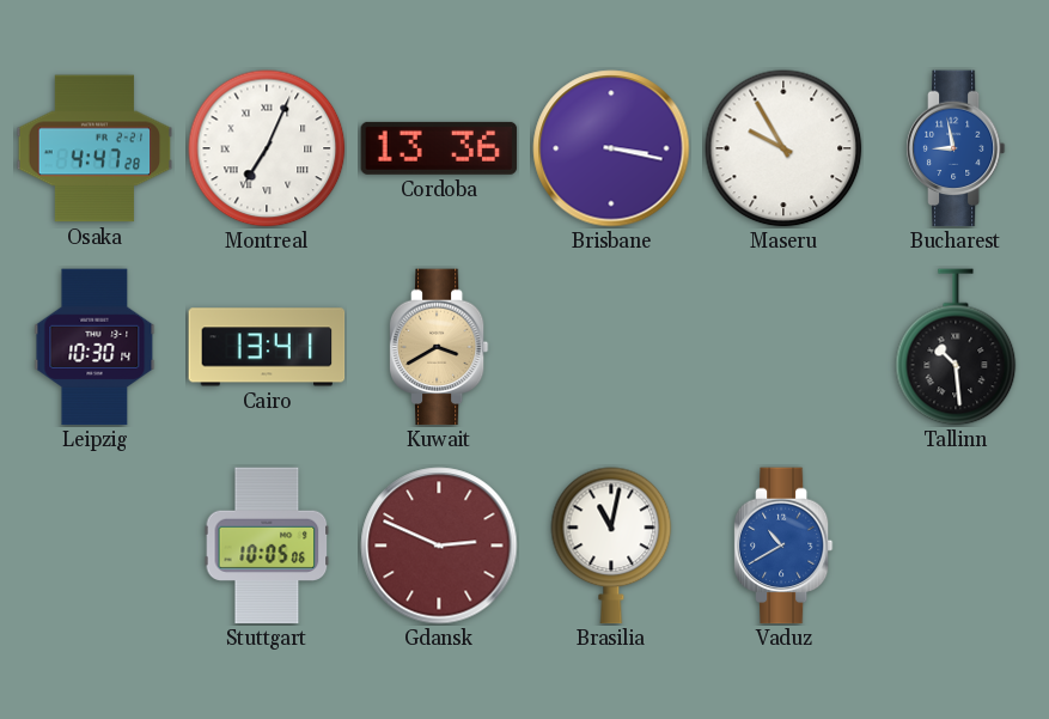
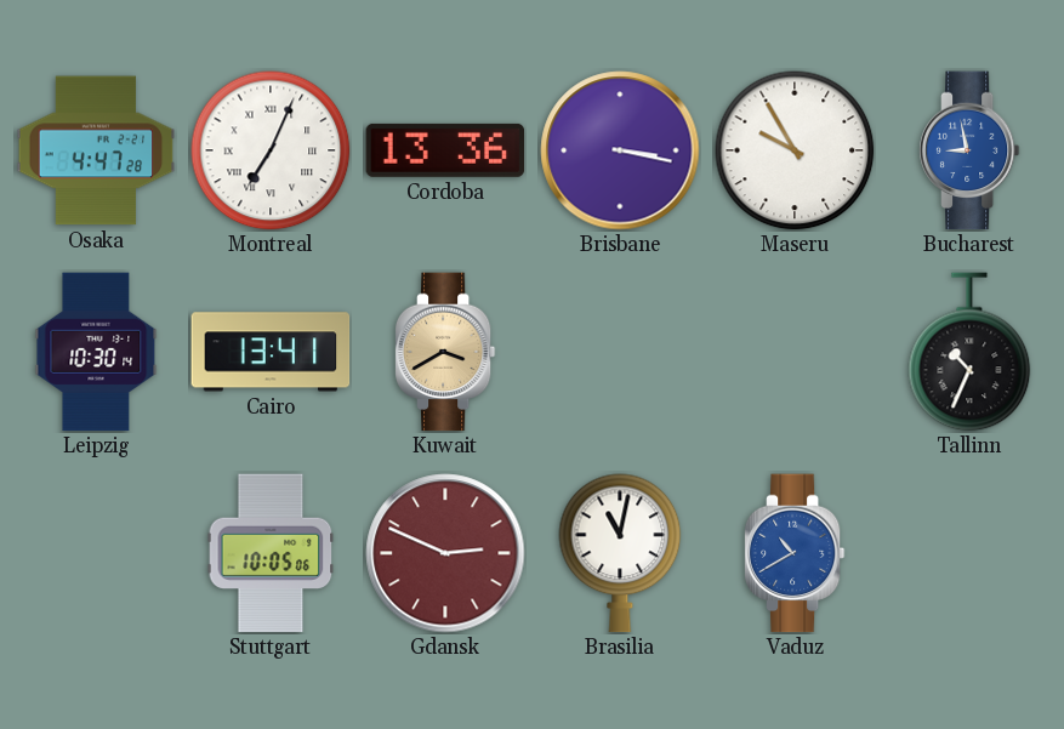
Tallinn: 10:29 -> 10:34
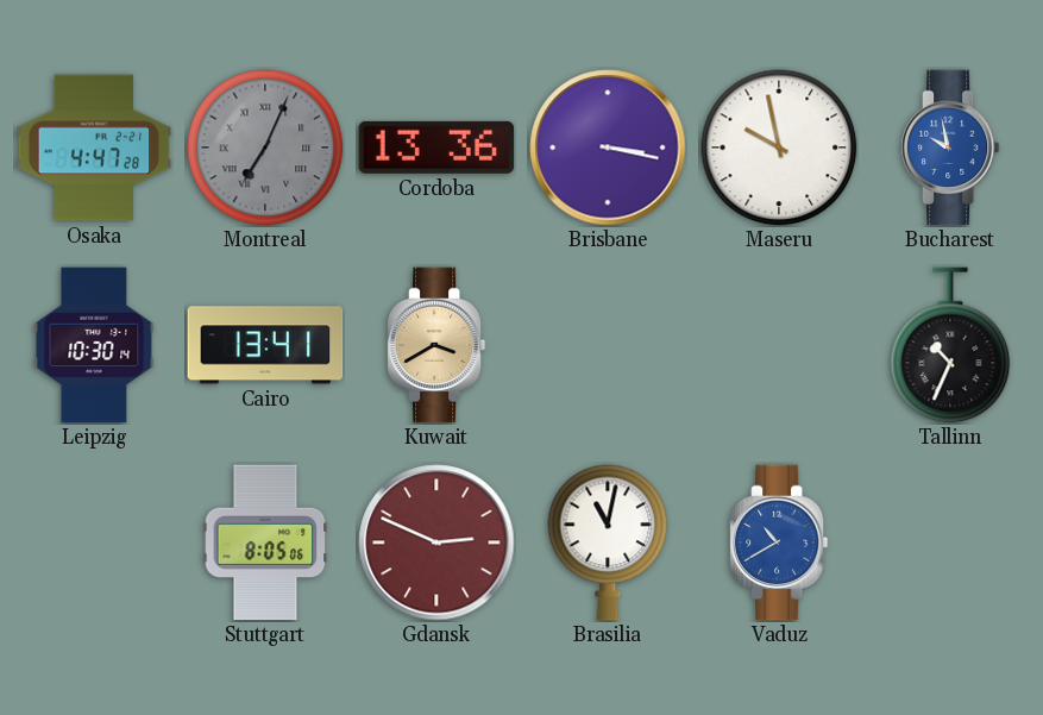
Montreal dial: white -> grey
Maseru: 9:55 -> 9:58
Bucharest: 8:58 -> 9:58
Stuttgart: 10:05 -> 8:05
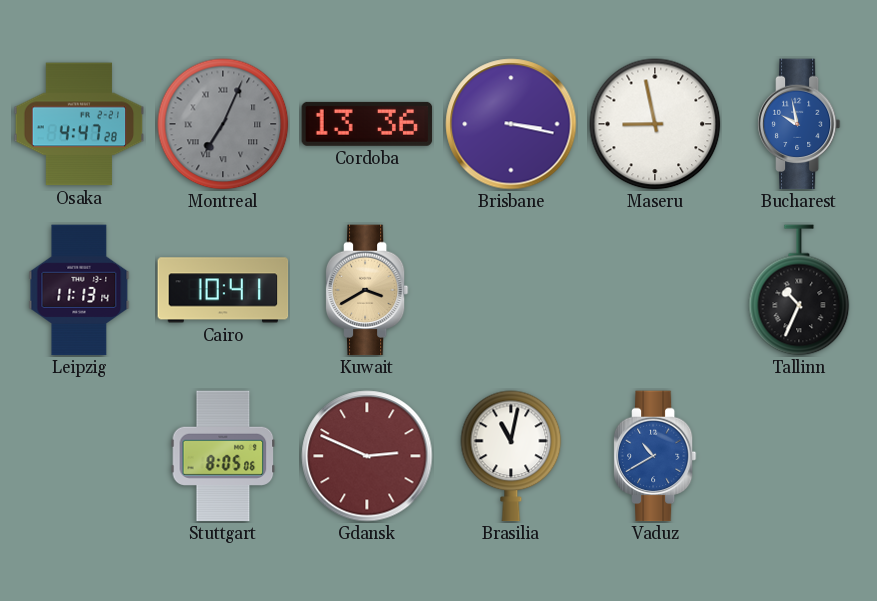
Maseru: 9:58 -> 8:58
Leipzig: 10:30 -> 11:13
Cairo: 13:41 -> 10:41
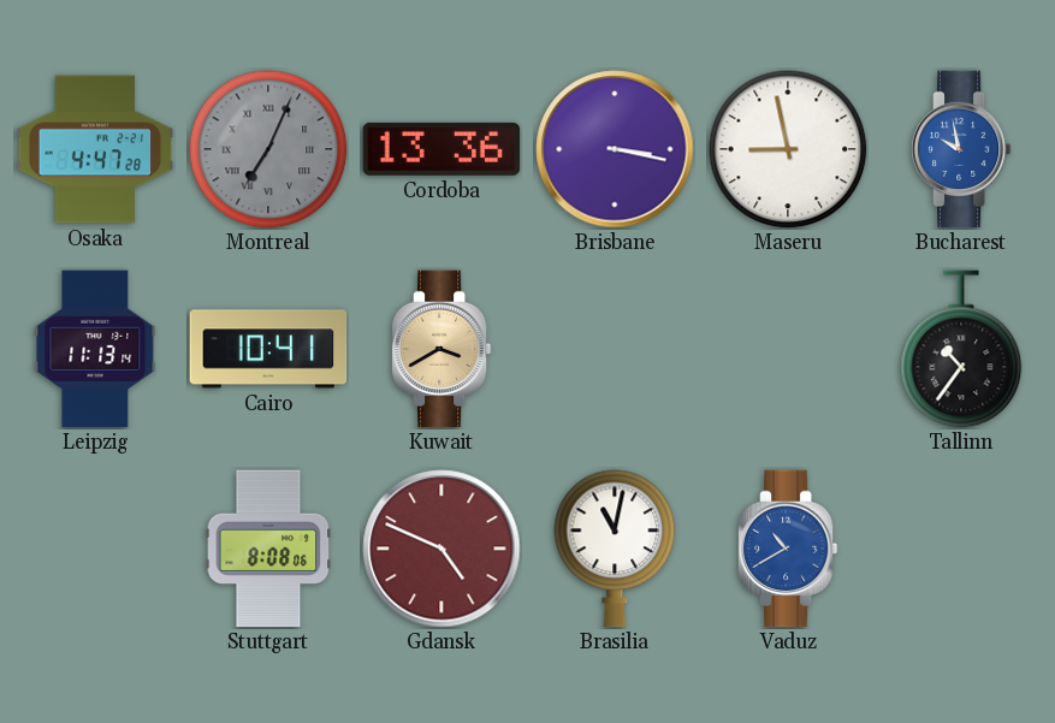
Tallinn: 10:34 -> 10:36
Stuttgart: 8:05 -> 8:08
Gdansk: 2:49 -> 4:49
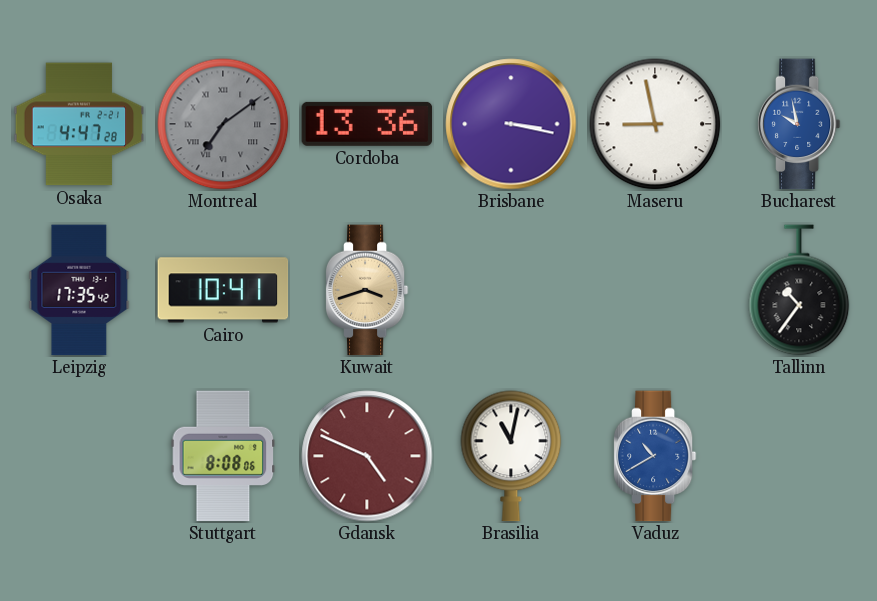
Montreal: 7:04 -> 7:09
Leipzig: 11:13 -> 17:35
Kuwait: 3:40 -> 3:42
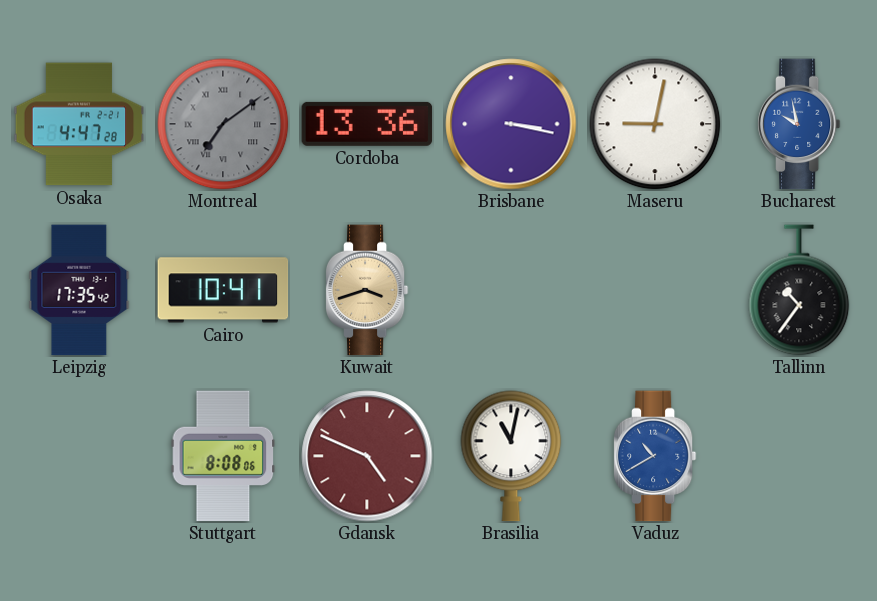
Maseru: 8:58 -> 9:02
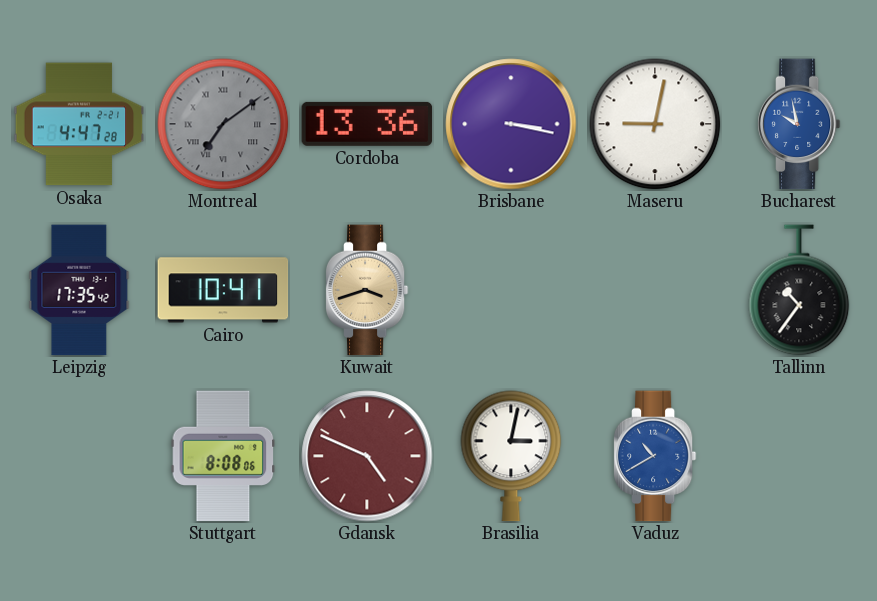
Brasilia: 11:02 -> 3:02
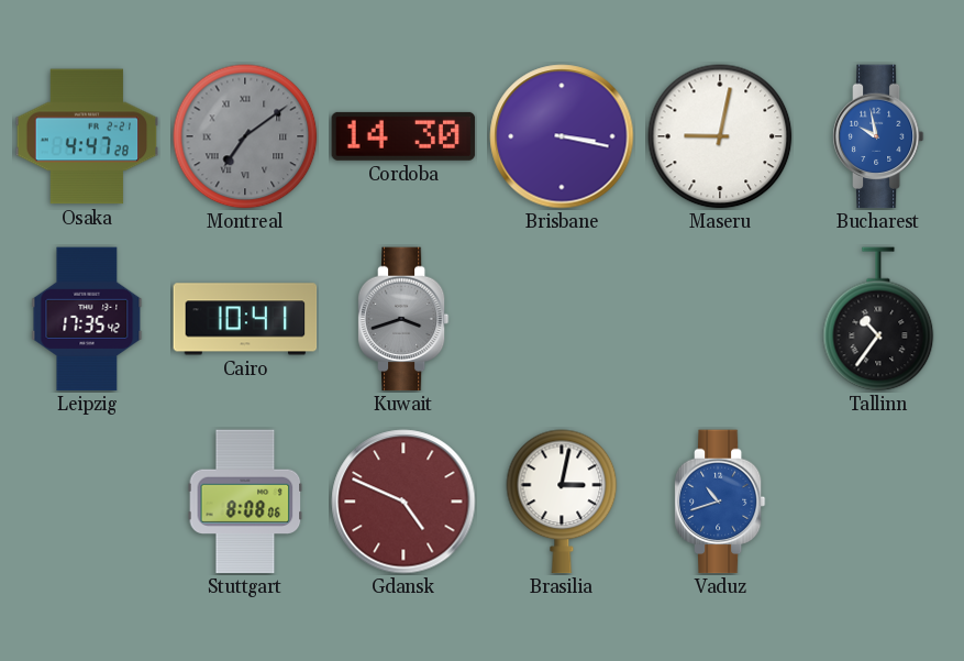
Cordoba: 13:36 -> 14:30
Kuwait dial: champagne -> grey
Vaduz: 10:40 -> 10:42
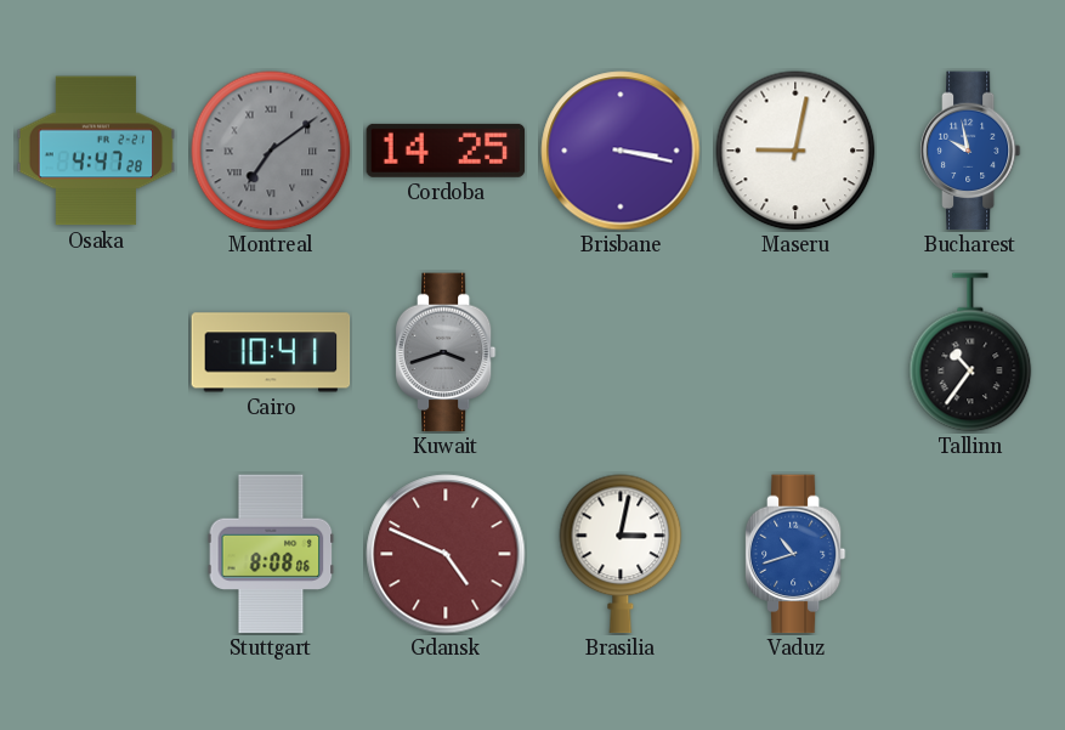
Cordoba: 14:30 -> 14:25
Leipzig: 17:35 -> none
